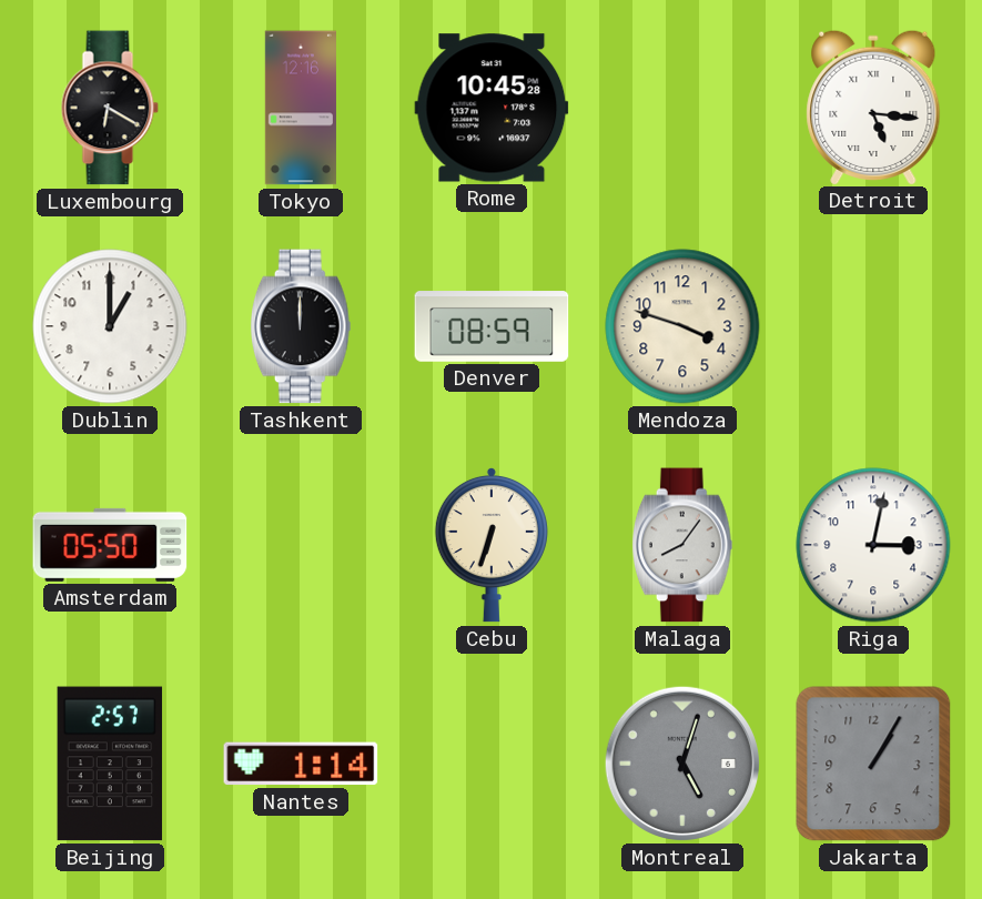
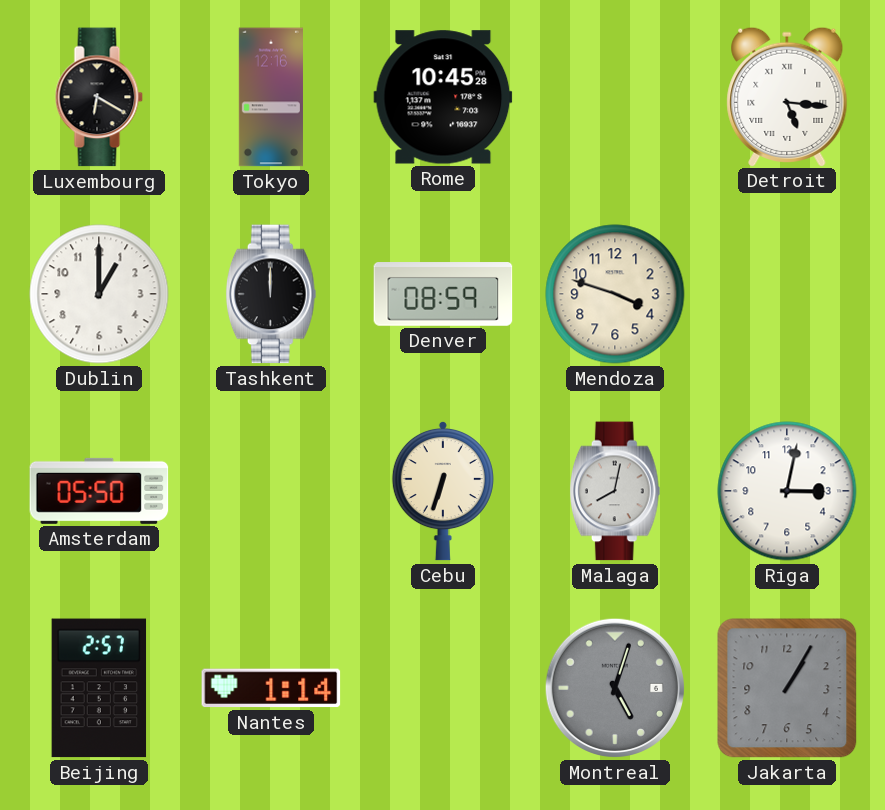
Malaga: 8:06 -> 8:02
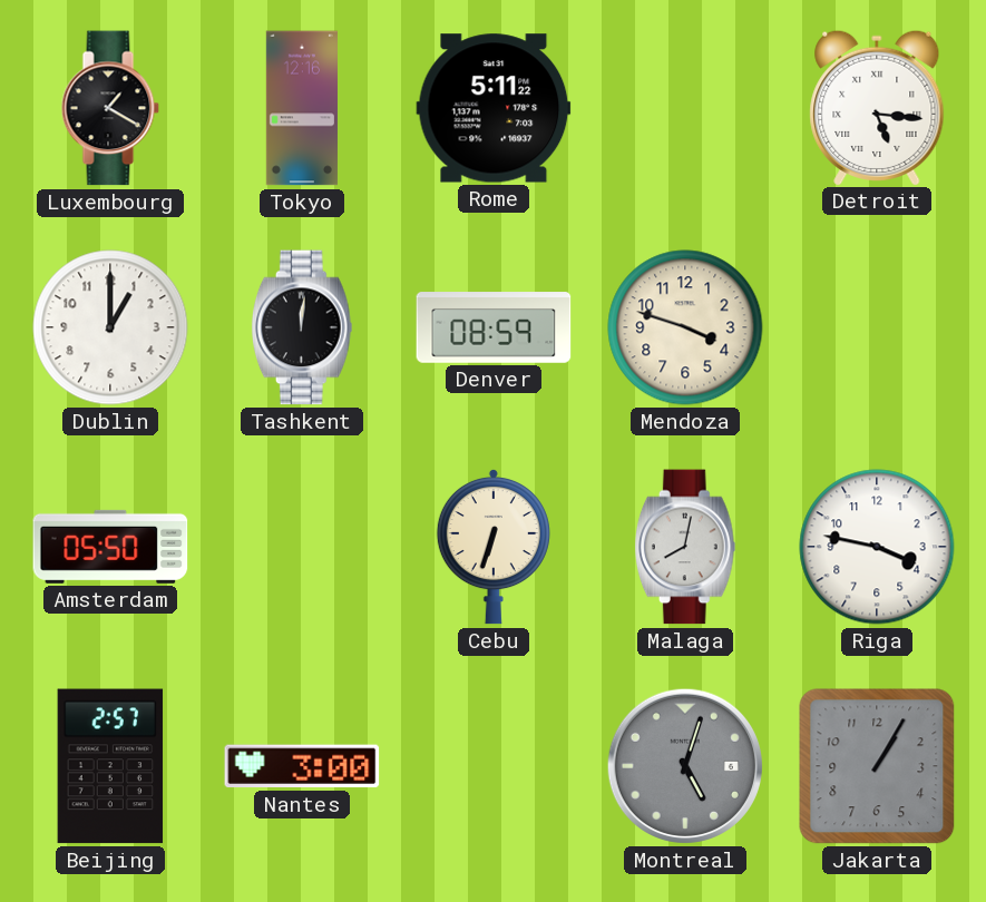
Luxembourg: 6:20 -> 1:20
Rome: 10:45 -> 5:11
Tashkent: 12:00 -> 12:01
Riga: 3:02 -> 3:47
Nantes: 1:14 -> 3:00
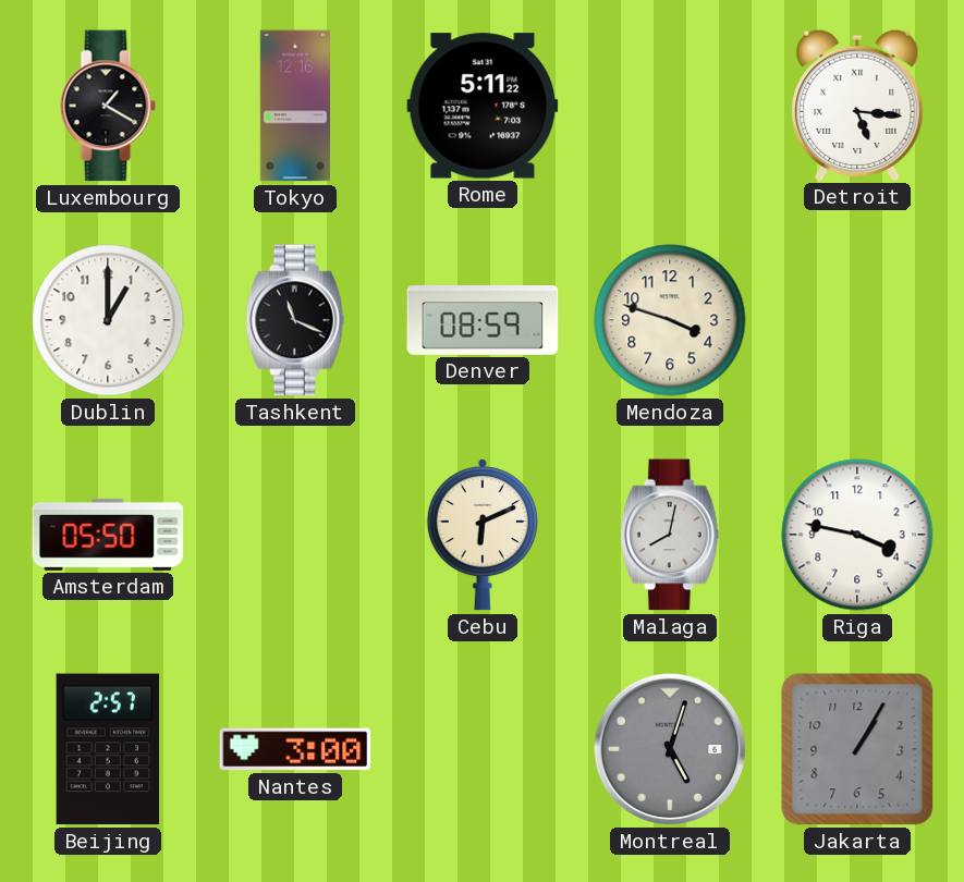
Tashkent: 12:01 -> 11:19
Cebu: 6:33 -> 6:11
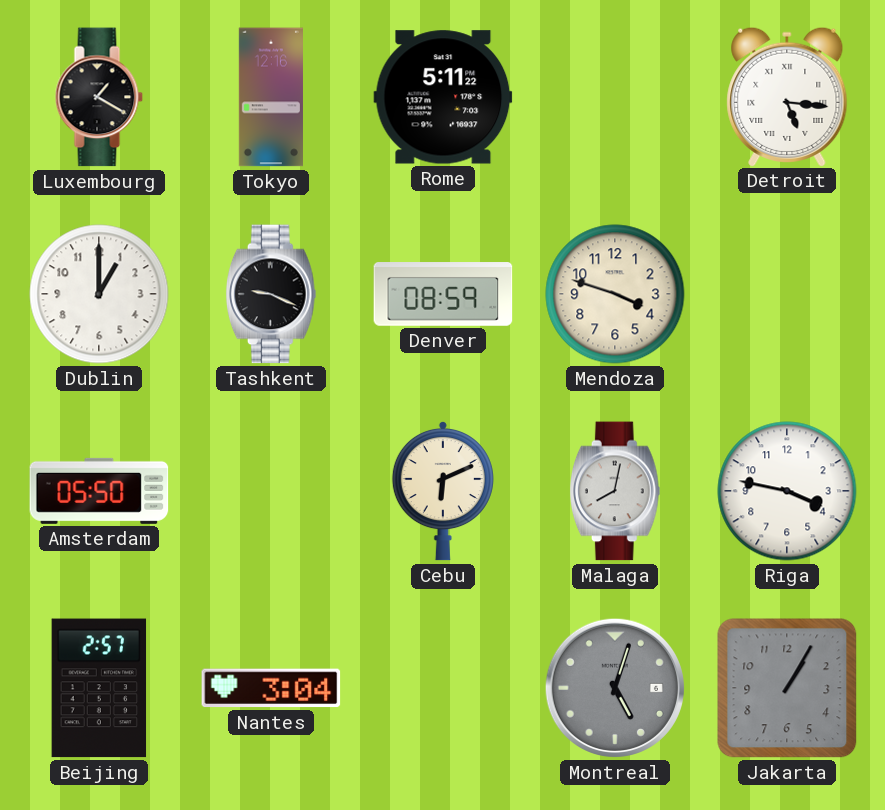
Tashkent: 11:19 -> 9:19
Nantes: 3:00 -> 3:04
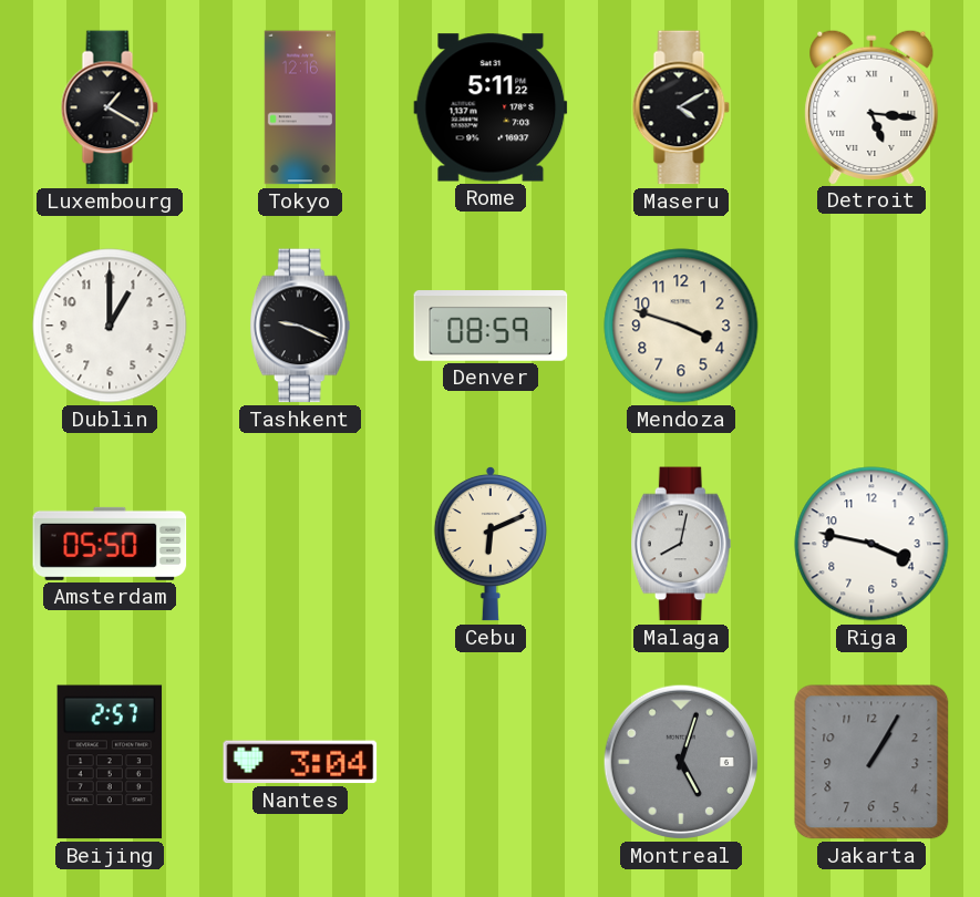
Maseru: none -> 4:10
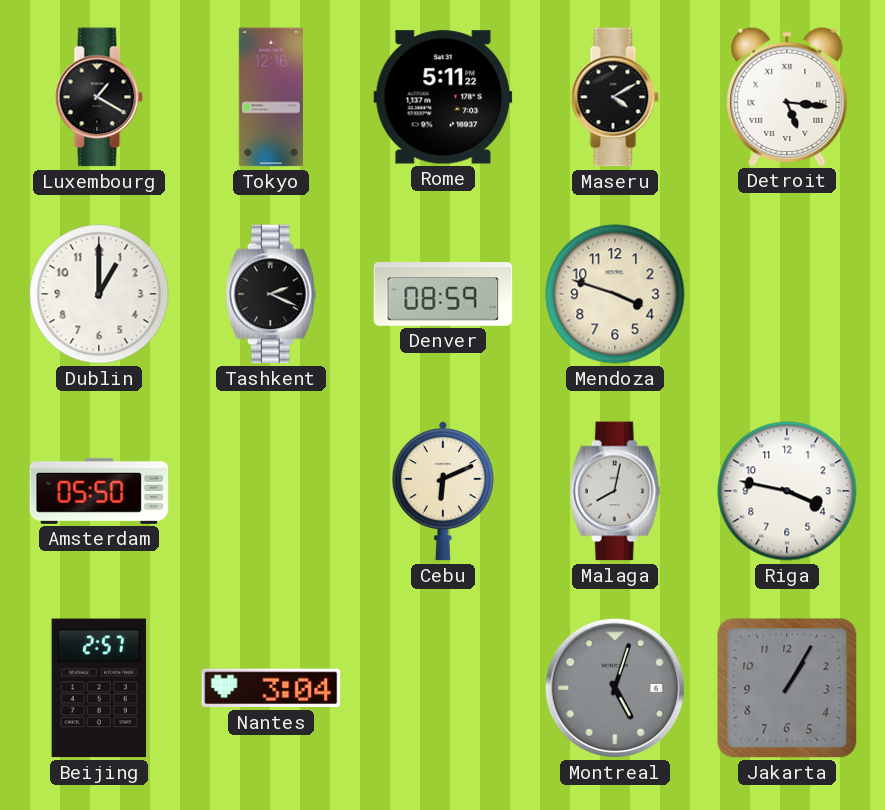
Tashkent: 9:19 -> 2:19
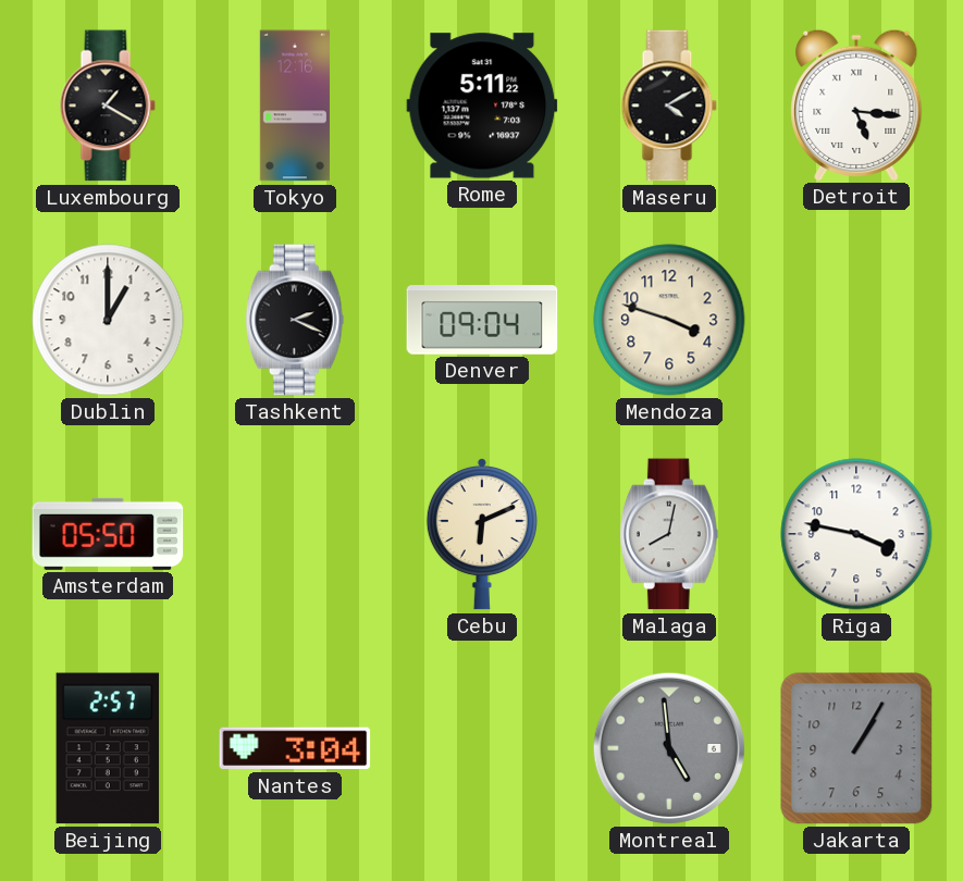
Denver: 08:59 -> 09:04
Montreal: 5:03 -> 4:59
